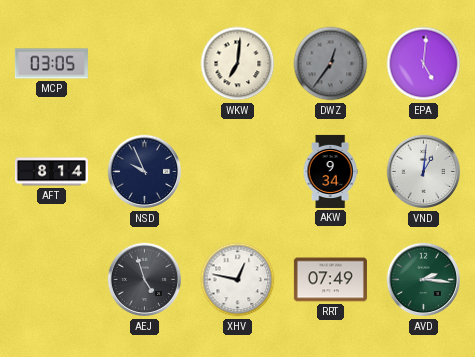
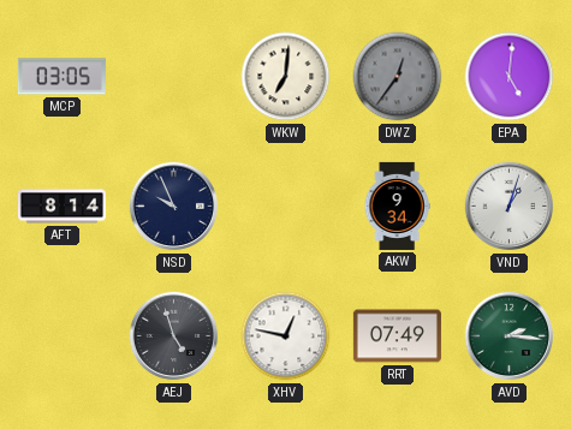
VND: 1:01 -> 1:03
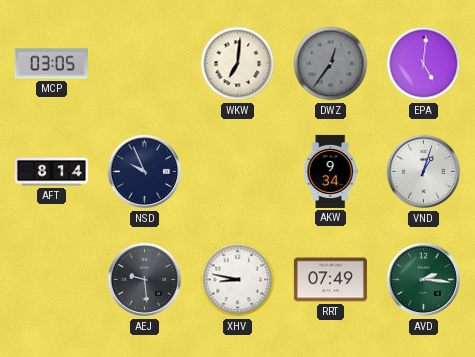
AEJ: 4:57 -> 9:29
XHV: 12:47 -> 8:47
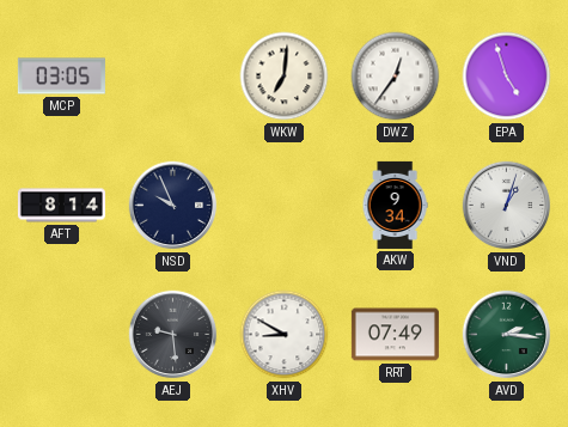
DWZ dial: grey -> white
EPA: 5:01 -> 4:57
XHV: 8:47 -> 8:50
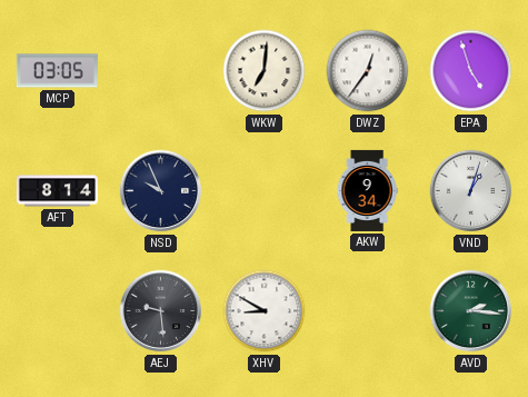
RRT: 07:49 -> none
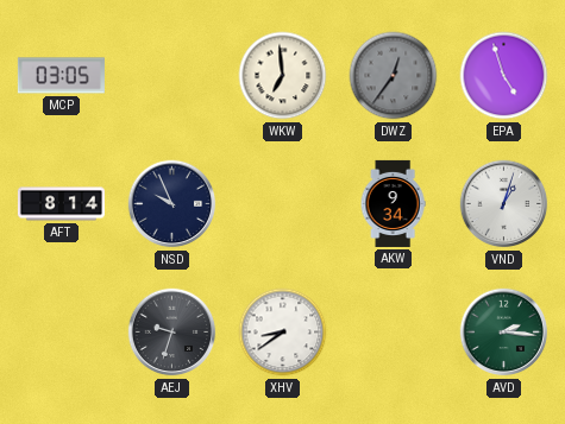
WKW: 7:01 -> 6:59
DWZ dial: white -> grey
AEJ: 9:29 -> 9:33
XHV: 8:50 -> 8:39
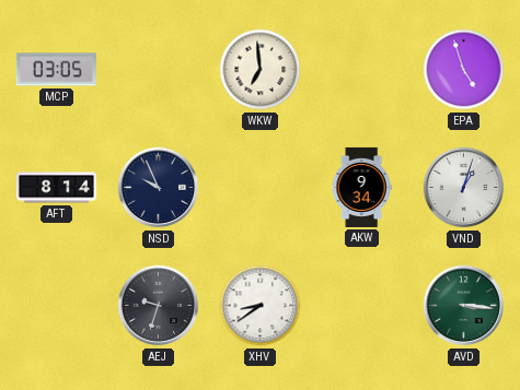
DWZ: 12:36 -> none
AVD: 2:16 -> 3:16
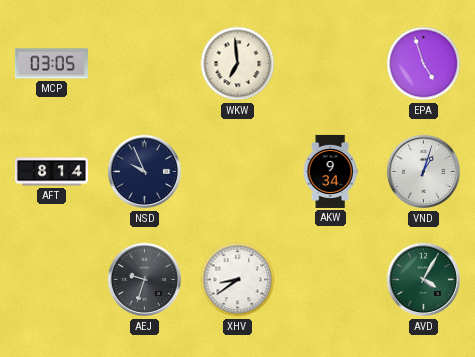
AVD: 3:16 -> 4:05
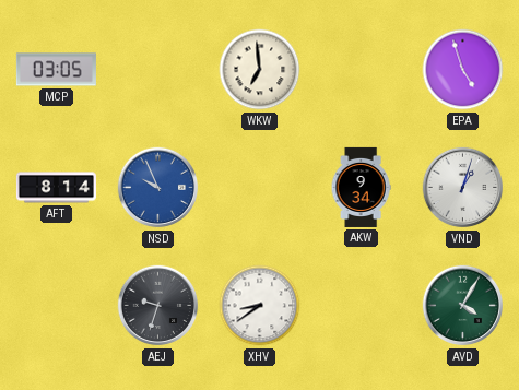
NSD dial: navy -> blue
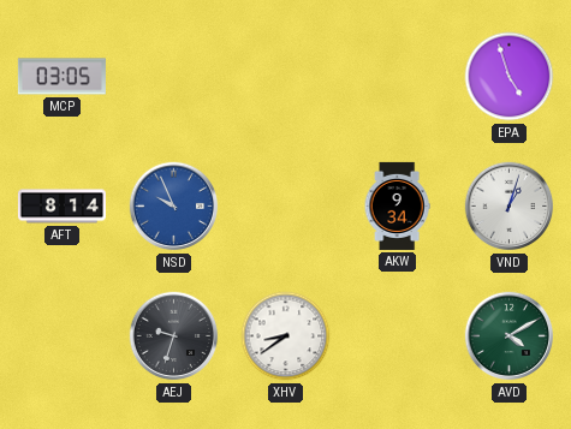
WKW: 6:59 -> none
AVD: 4:05 -> 4:10
